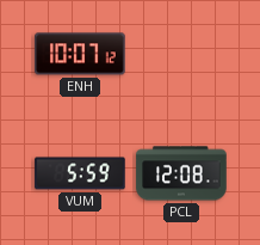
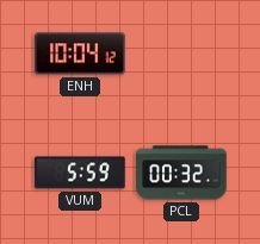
ENH: 10:07 -> 10:04
PCL: 12:08 -> 00:32
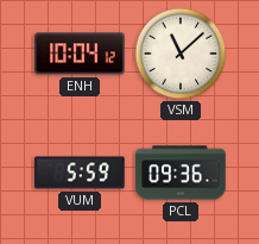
VSM: none -> 11:08
PCL: 00:32 -> 09:36
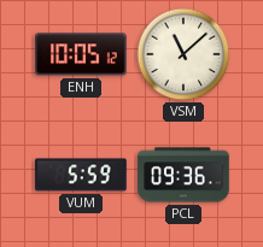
ENH: 10:04 -> 10:05
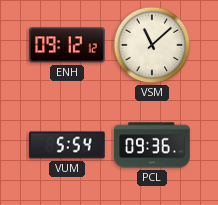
ENH: 10:05 -> 09:12
VUM: 5:59 -> 5:54
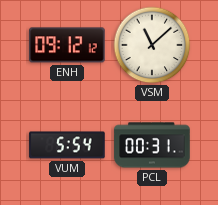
PCL: 09:36 -> 00:31
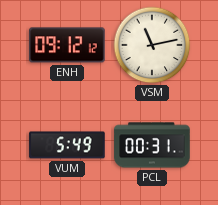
VSM: 11:08 -> 11:13
VUM: 5:54 -> 5:49
